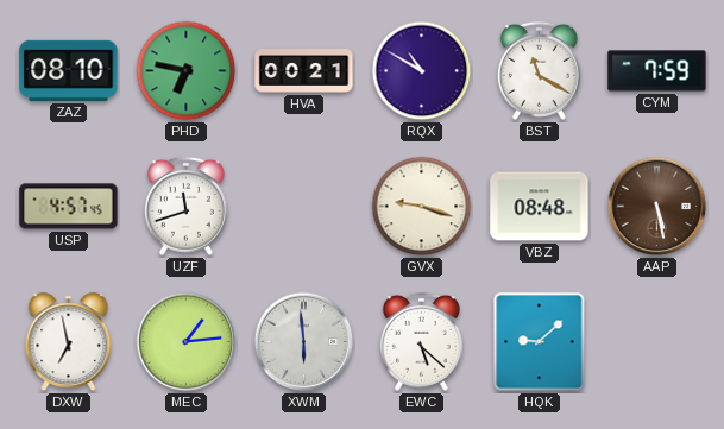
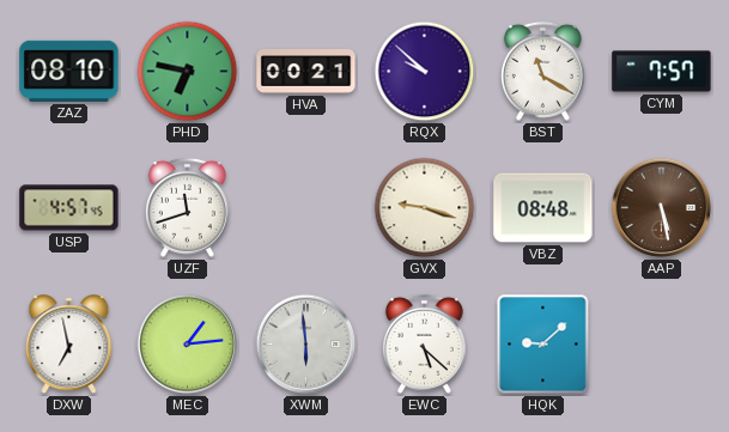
RQX: 10:50 -> 9:52
CYM: 7:59 -> 7:57
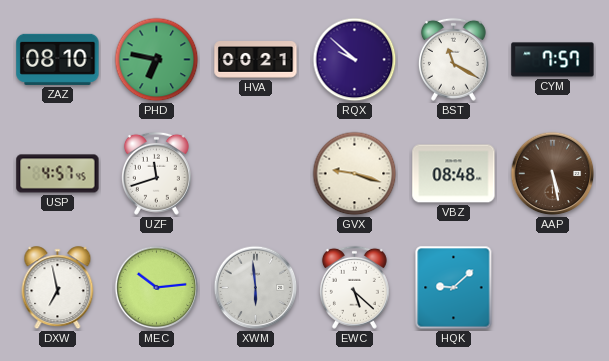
MEC: 1:14 -> 10:14
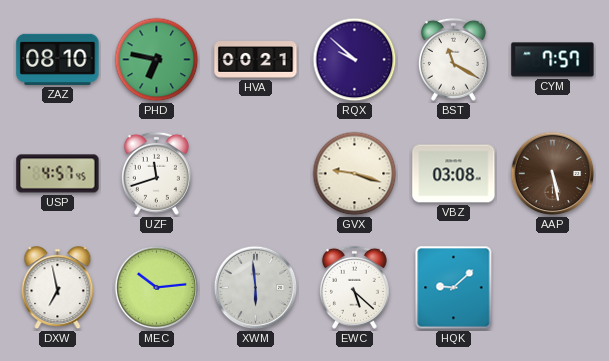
VBZ: 08:48 -> 03:08
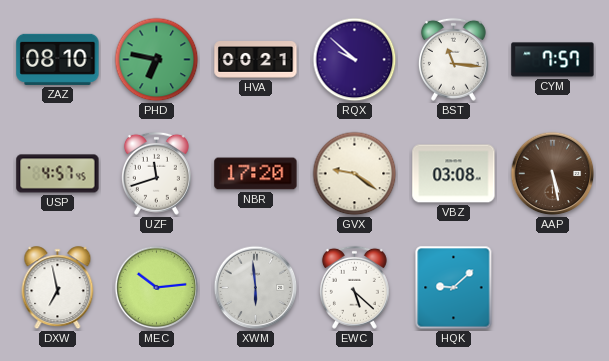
BST: 11:20 -> 11:16
NBR: none -> 17:20
GVX: 9:18 -> 9:21
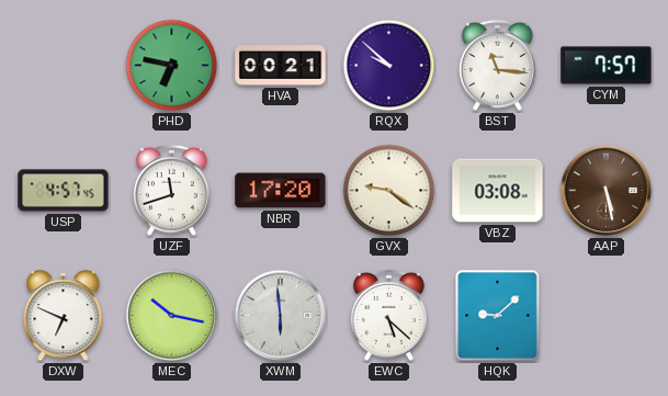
ZAZ: 08:10 -> none
DXW: 6:58 -> 6:49
MEC: 10:14 -> 10:17
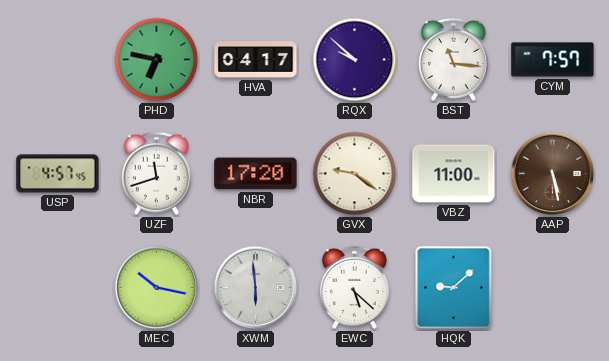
HVA: 00:21 -> 04:17
VBZ: 03:08 -> 11:00
DXW: 6:49 -> none
